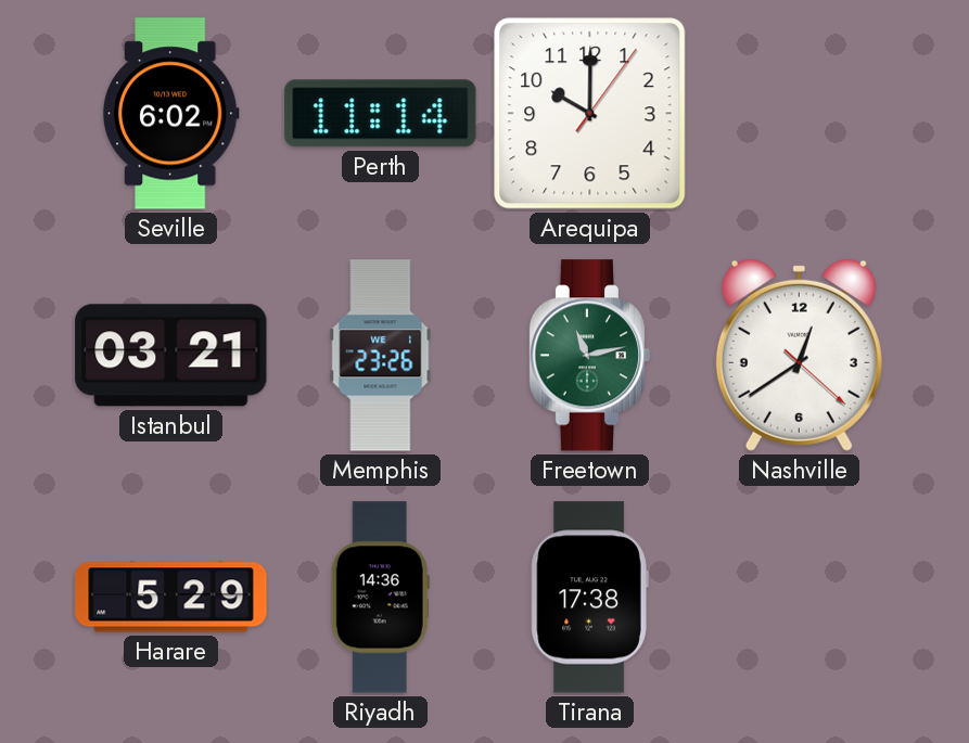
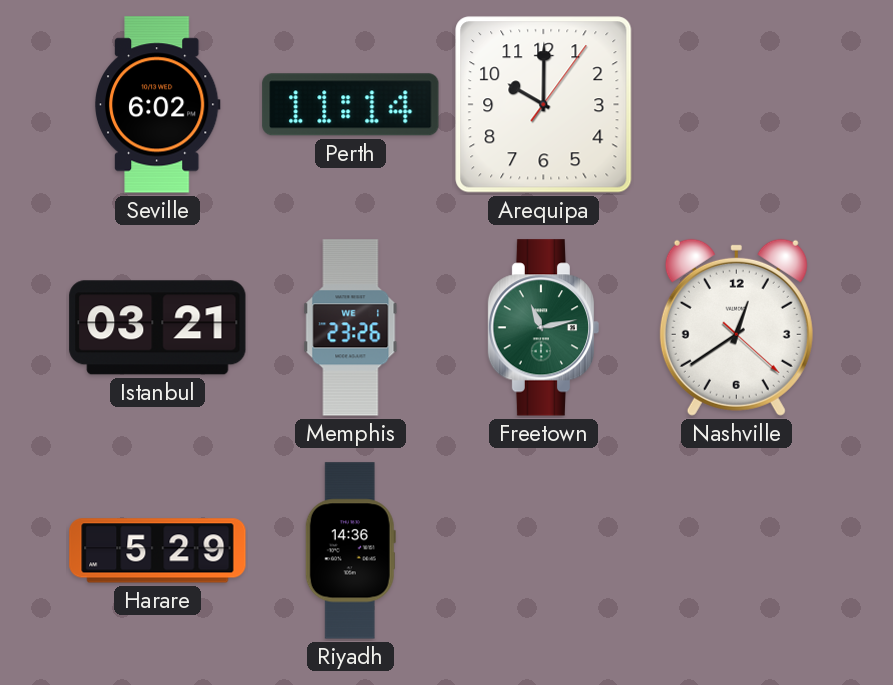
Tirana: 17:38 -> none
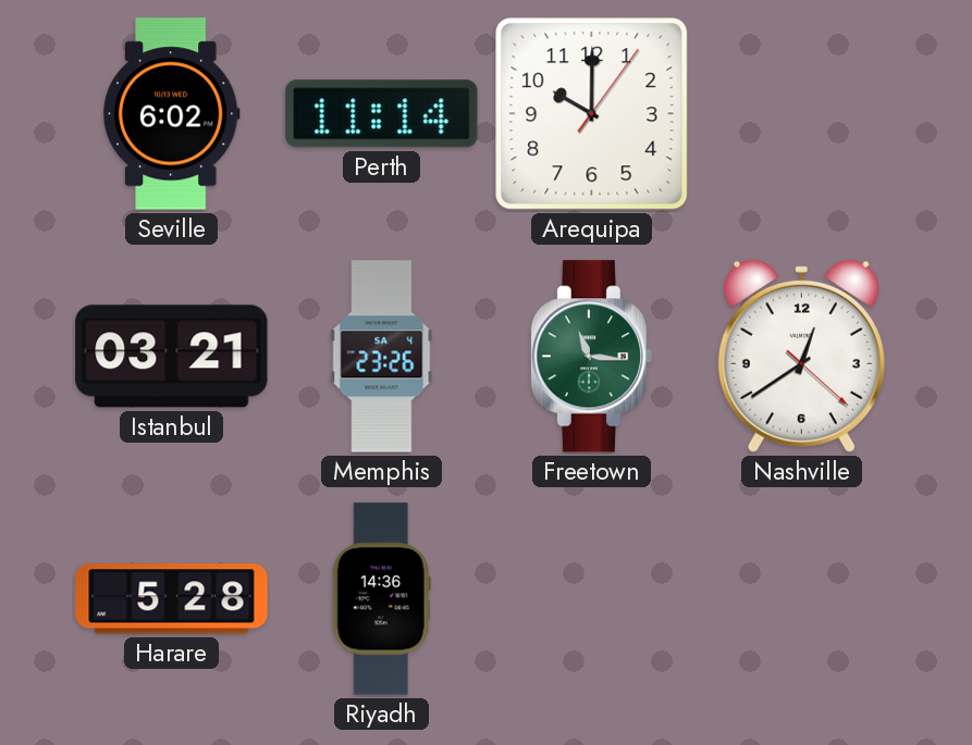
Memphis date: WE 1 -> SA 4
Freetown: 11:13 -> 11:16
Harare: 5:29 -> 5:28
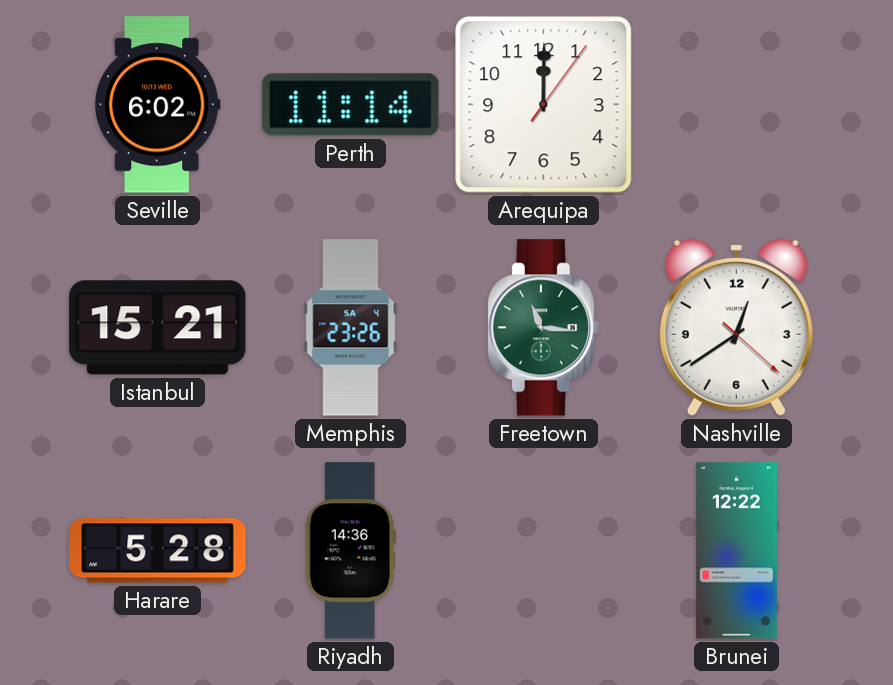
Arequipa: 10:00 -> 12:00
Istanbul: 03:21 -> 15:21
Brunei: none -> 12:22
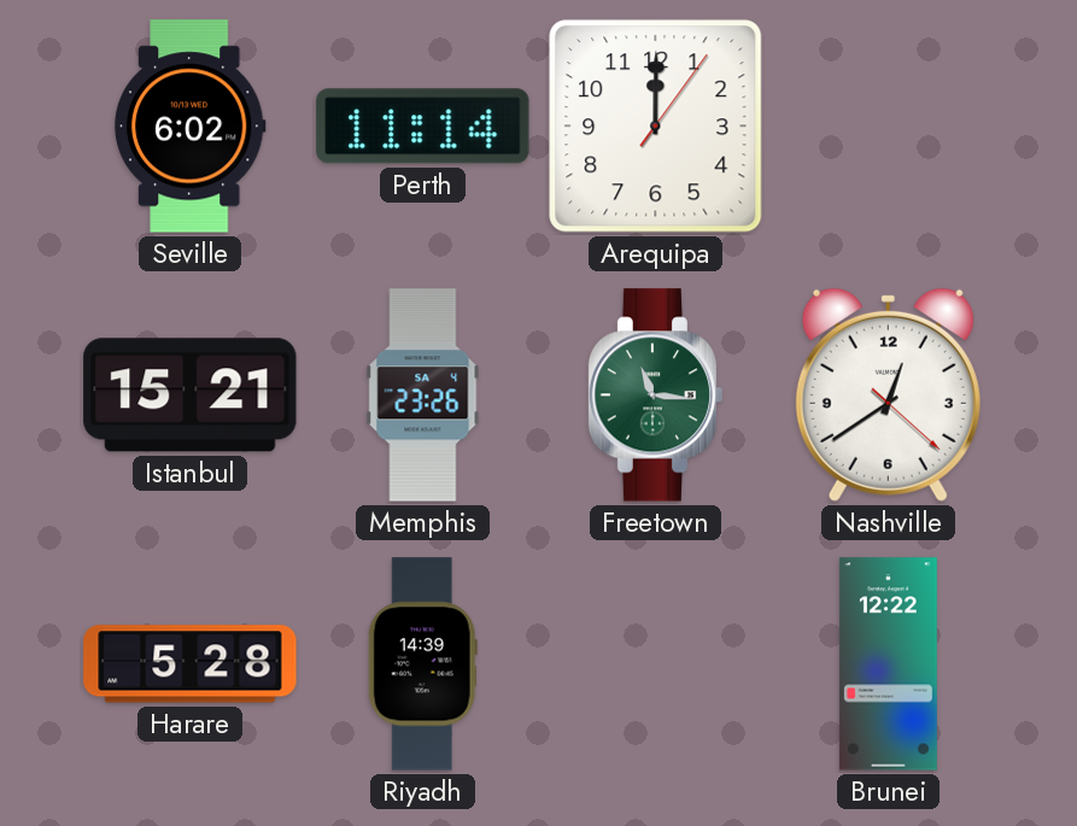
Riyadh: 14:36 -> 14:39
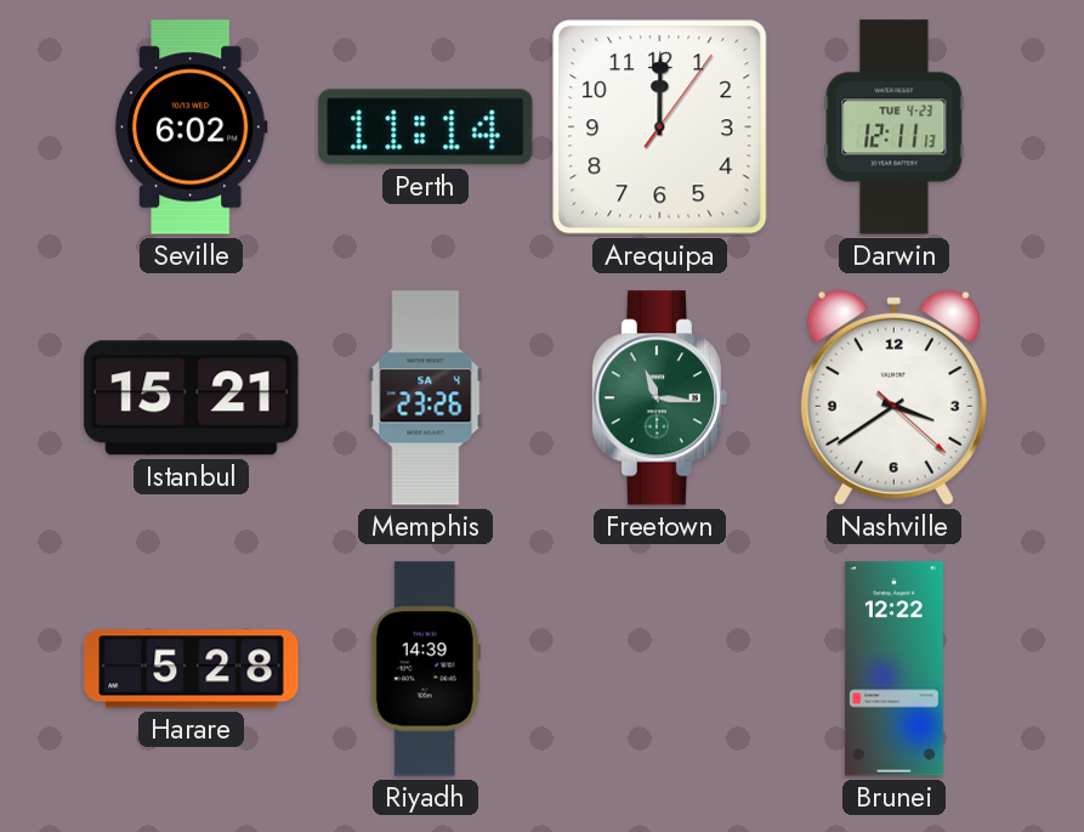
Darwin: none -> 12:11
Nashville: 12:39 -> 3:39
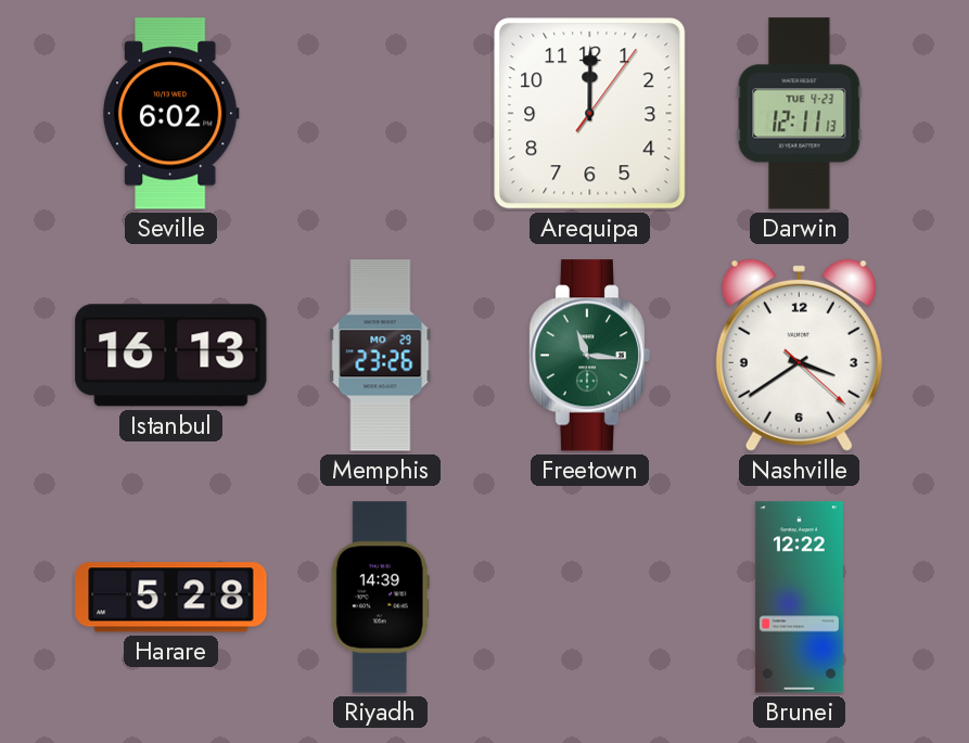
Perth: 11:14 -> none
Istanbul: 15:21 -> 16:13
Memphis date: SA 4 -> MO 29
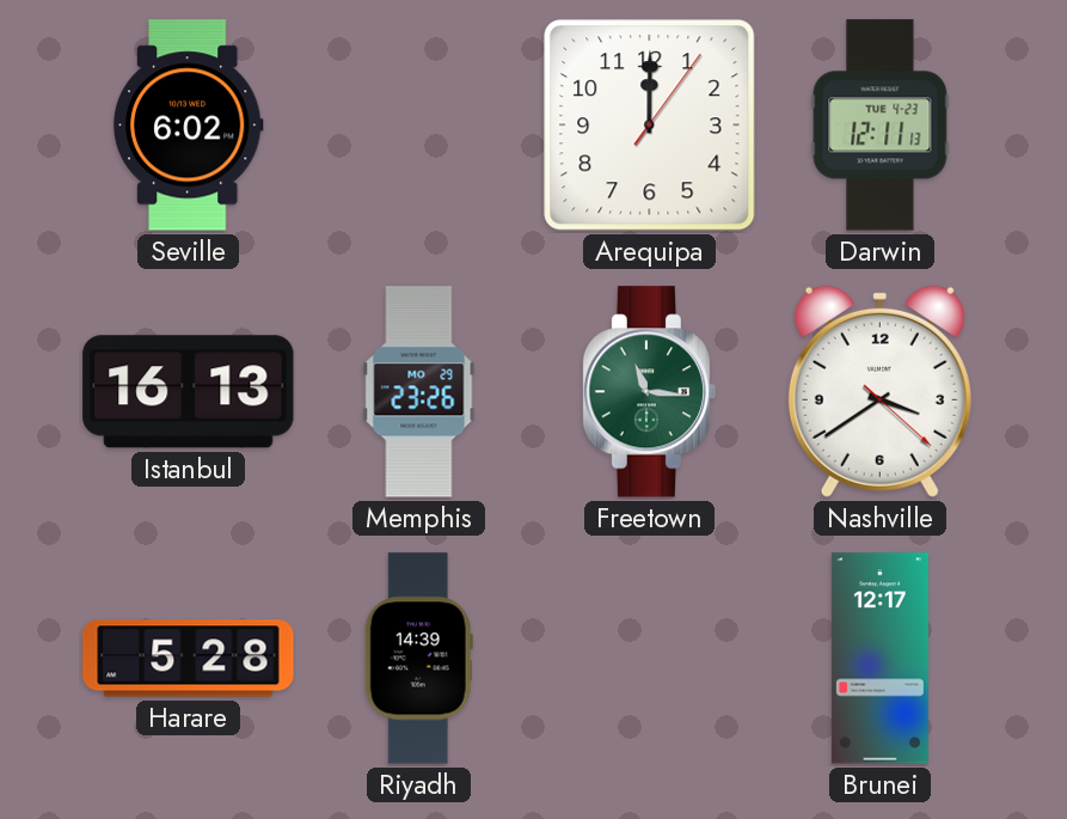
Brunei: 12:22 -> 12:17
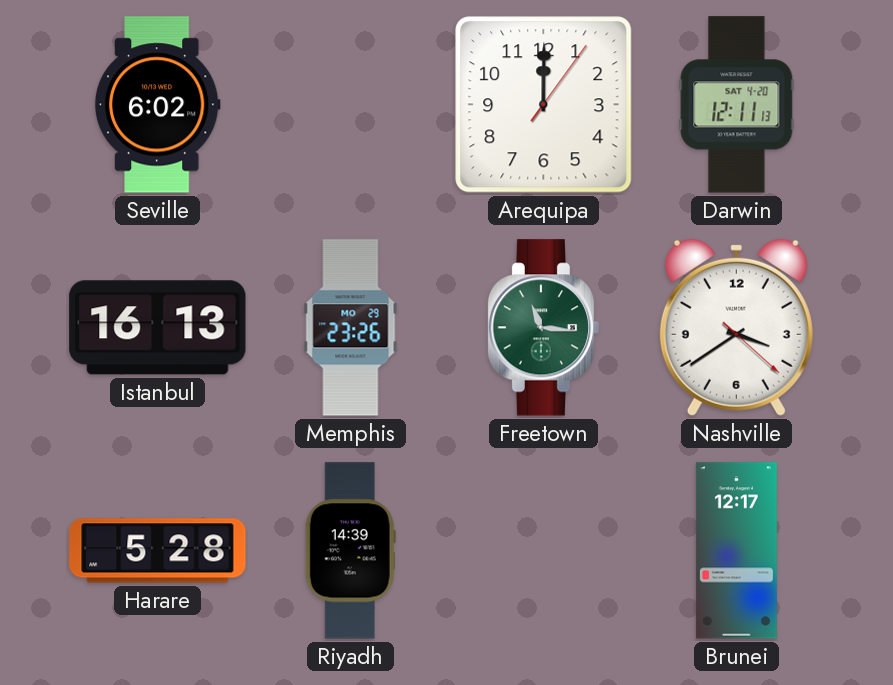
Darwin date: TUE 4-23 -> SAT 4-20
